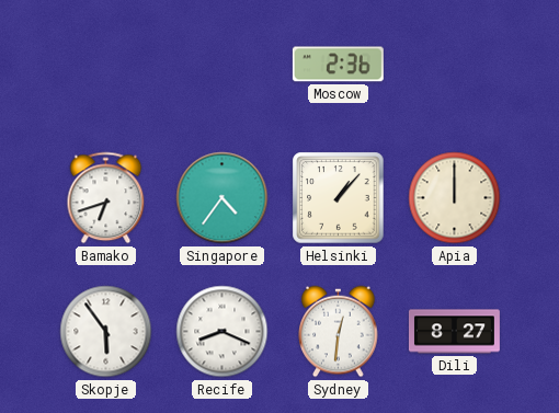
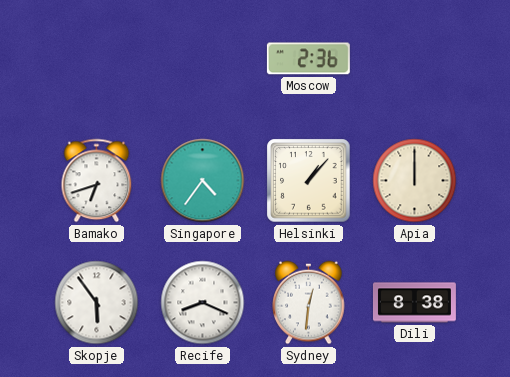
Dili: 8:27 -> 8:38
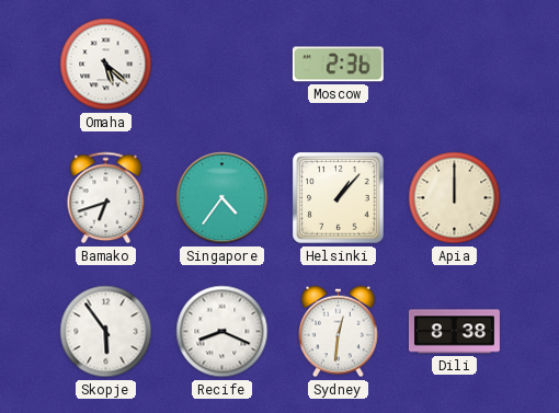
Omaha: none -> 5:22
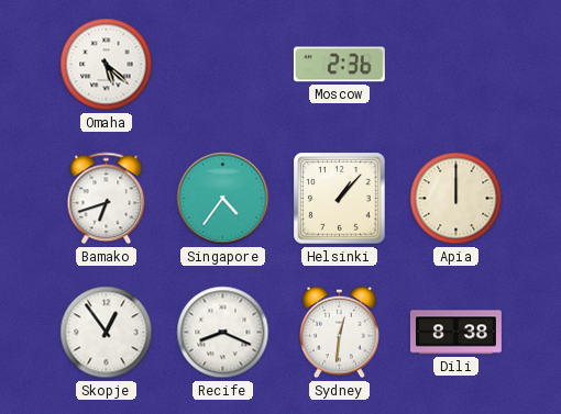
Skopje: 5:54 -> 12:54
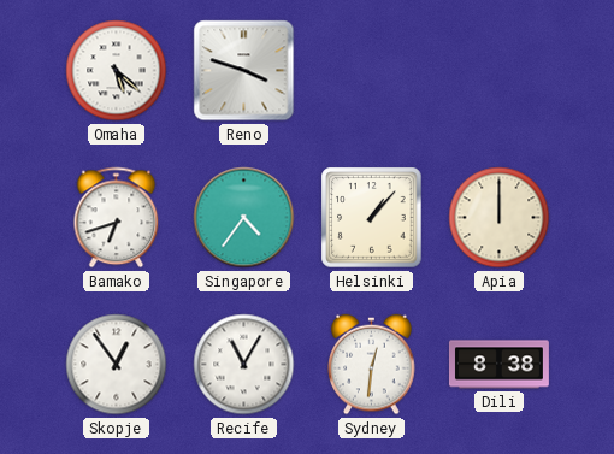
Reno: none -> 3:48
Moscow: 2:36 -> none
Recife: 8:19 -> 11:05
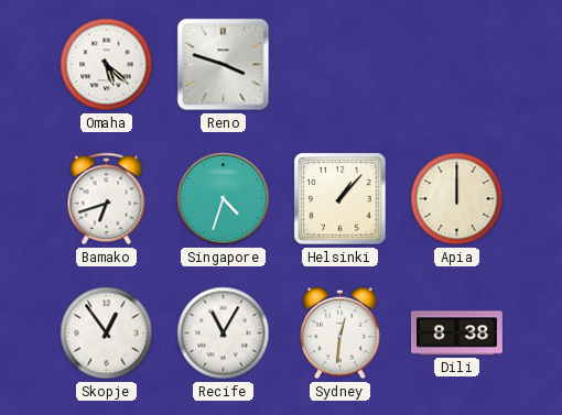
Singapore: 4:36 -> 4:33
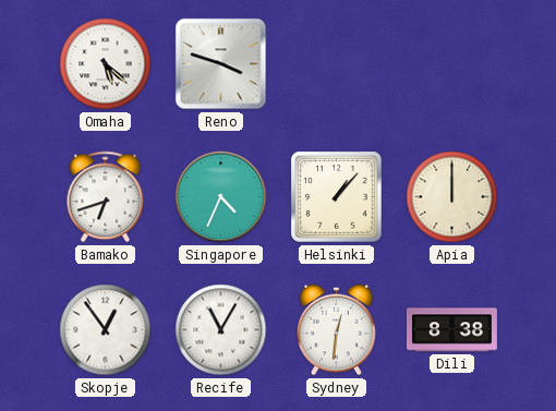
Singapore: 4:33 -> 4:34
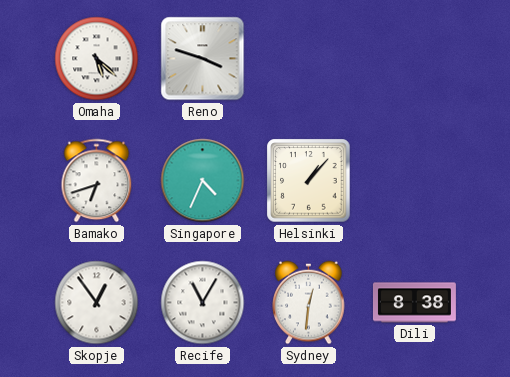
Apia: 12:00 -> none
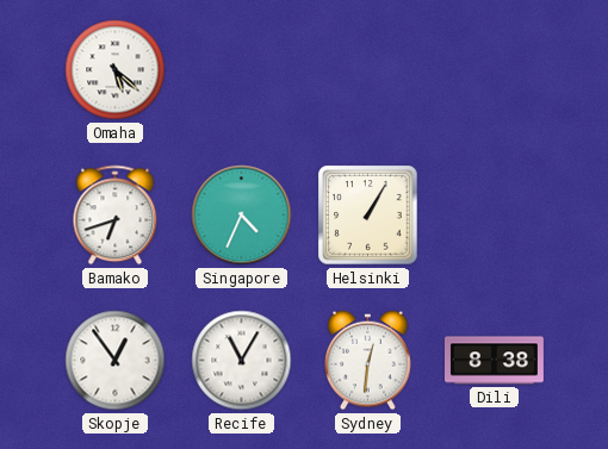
Reno: 3:48 -> none
Helsinki: 1:07 -> 1:05
